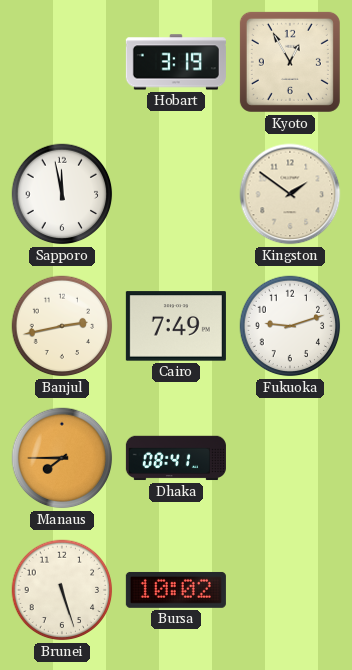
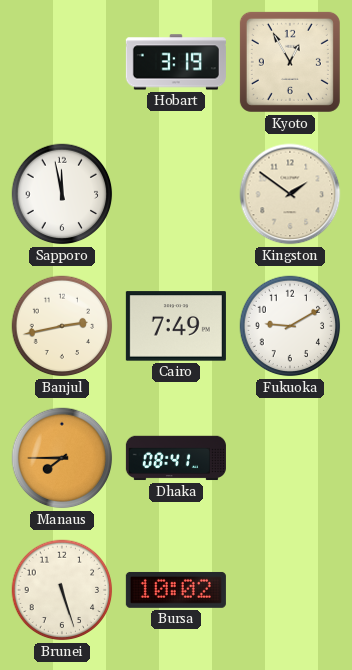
Fukuoka: 9:12 -> 9:10
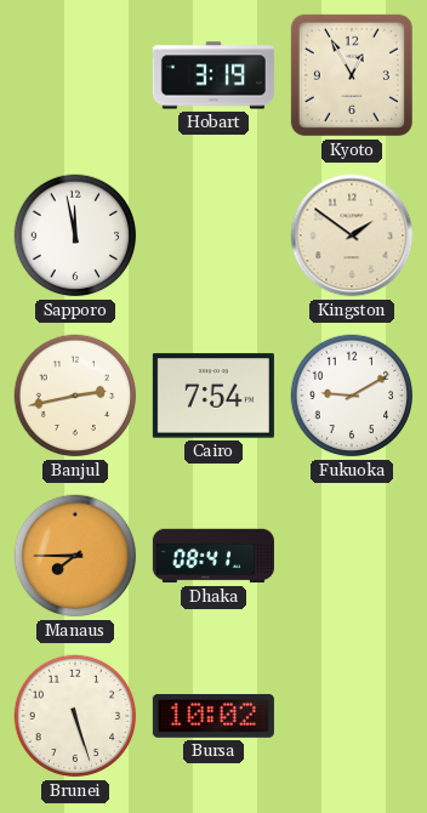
Cairo: 7:49 -> 7:54
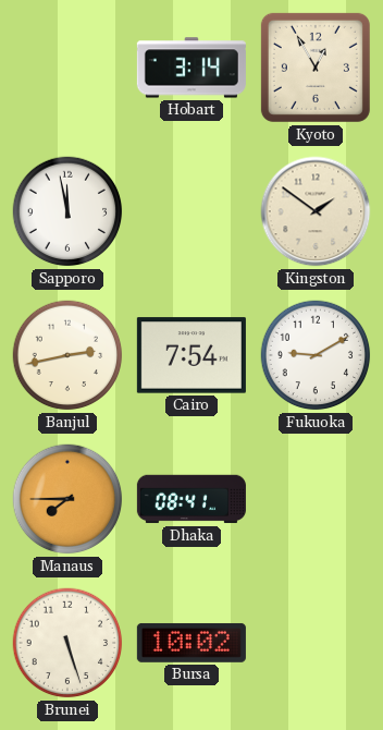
Hobart: 3:19 -> 3:14
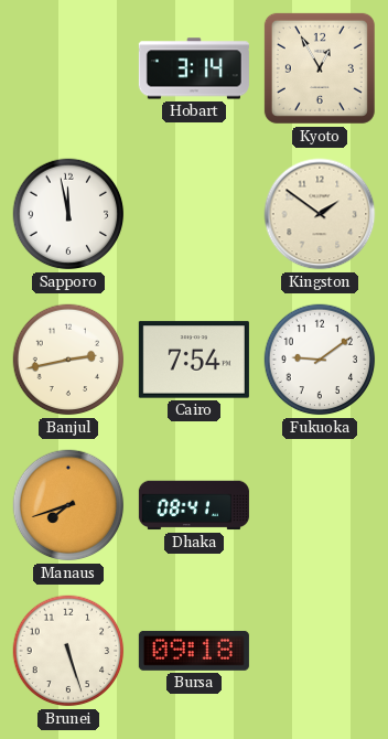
Fukuoka: 9:10 -> 9:09
Manaus: 7:45 -> 7:42
Bursa: 10:02 -> 09:18
